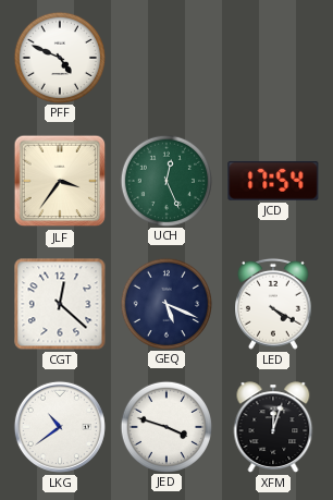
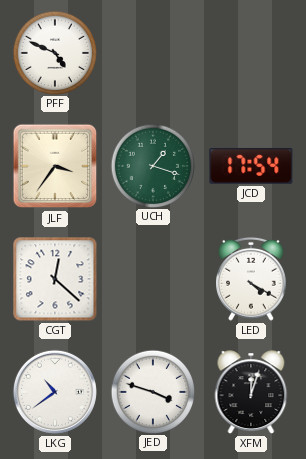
UCH: 12:26 -> 1:18
GEQ: 5:19 -> none
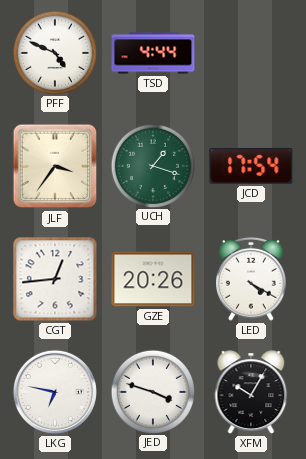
TSD: none -> 4:44
CGT: 12:22 -> 12:44
GZE: none -> 20:26
LKG: 10:39 -> 6:47
XFM: 12:03 -> 10:05
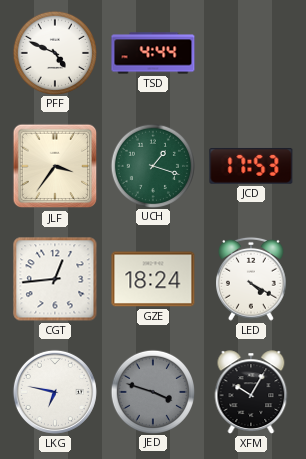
JCD: 17:54 -> 17:53
GZE: 20:26 -> 18:24
JED dial: white -> grey
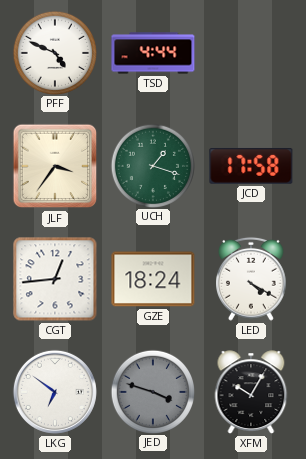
JCD: 17:53 -> 17:58
LKG: 6:47 -> 6:51
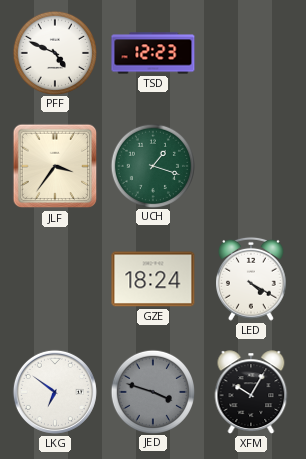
TSD: 4:44 -> 12:23
JCD: 17:58 -> none
CGT: 12:44 -> none
